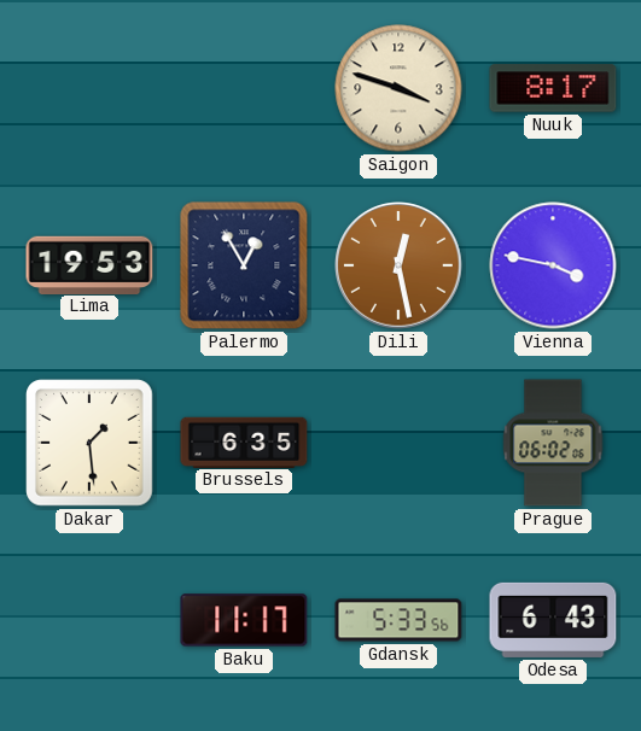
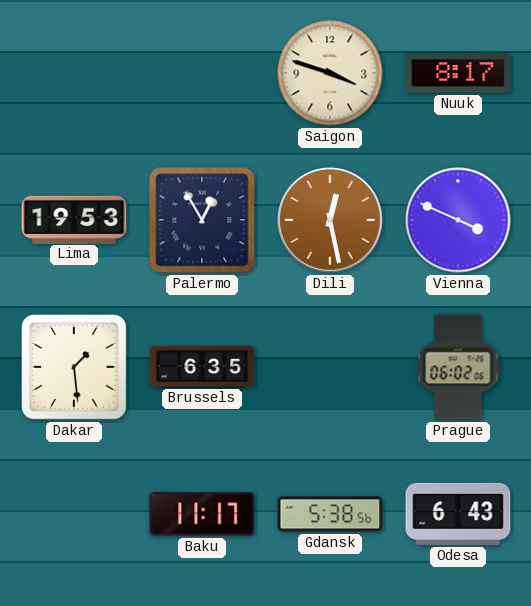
Vienna: 3:47 -> 3:49
Gdansk: 5:33 -> 5:38
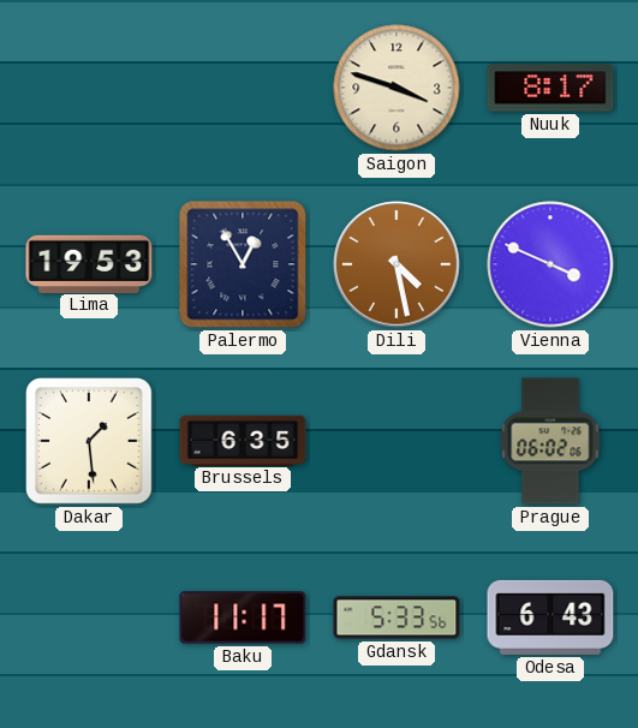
Dili: 12:28 -> 4:28
Gdansk: 5:38 -> 5:33
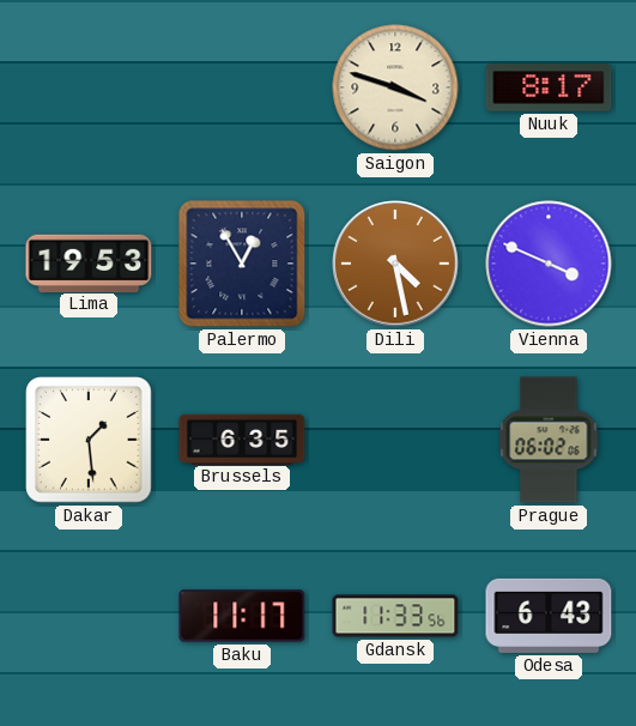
Gdansk: 5:33 -> 11:33
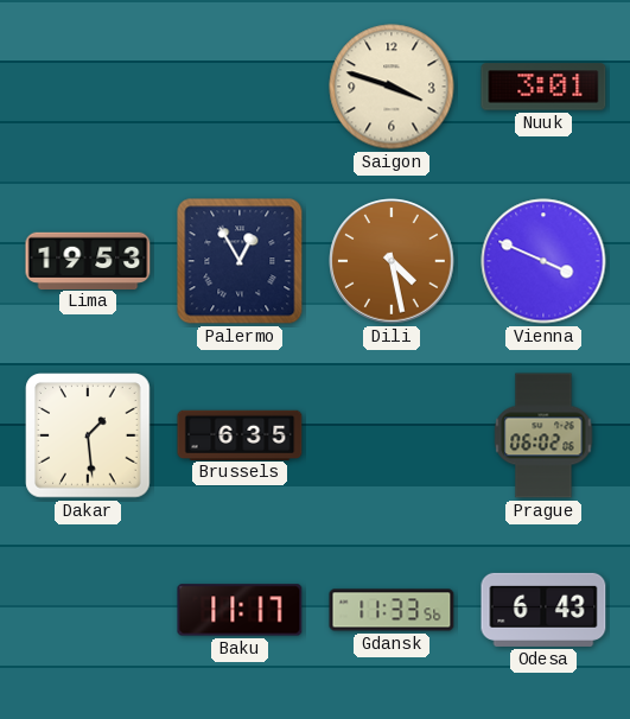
Nuuk: 8:17 -> 3:01
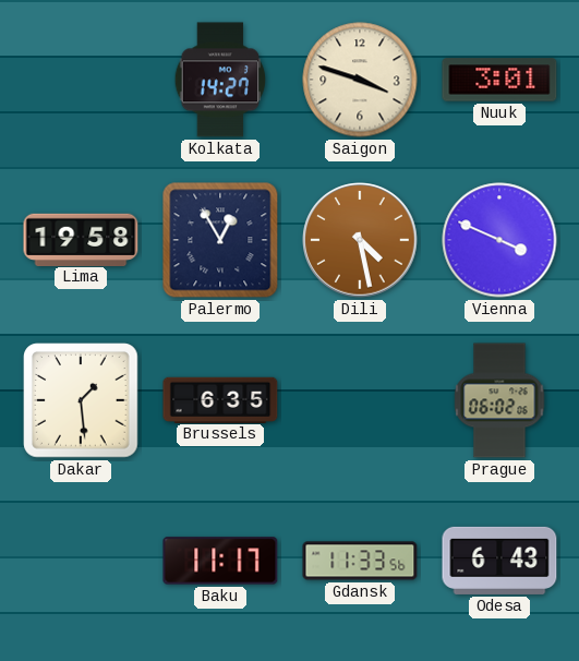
Kolkata: none -> 14:27
Lima: 19:53 -> 19:58
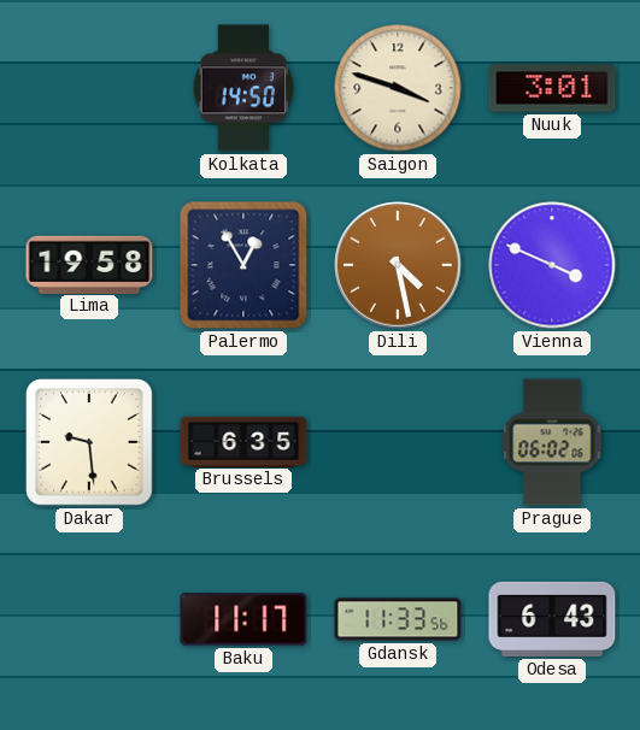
Kolkata: 14:27 -> 14:50
Dakar: 1:29 -> 9:29
